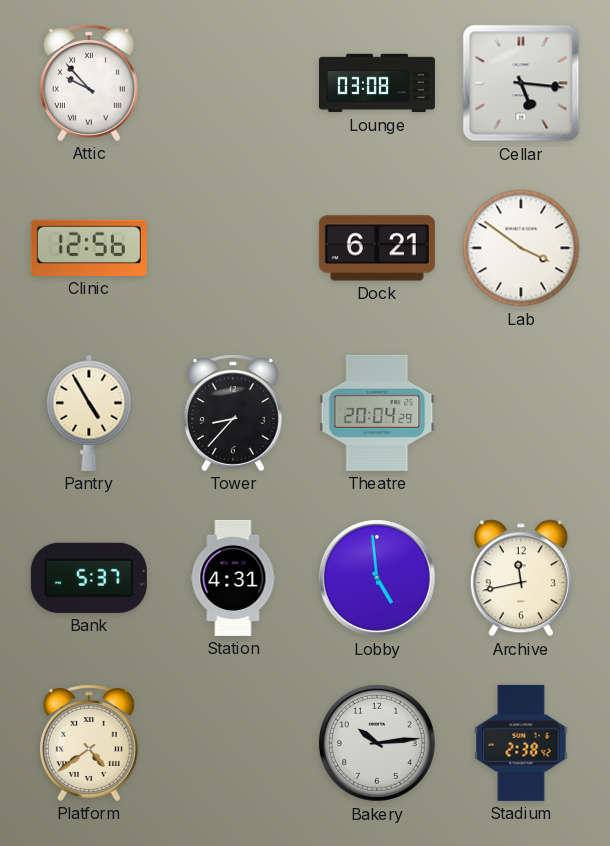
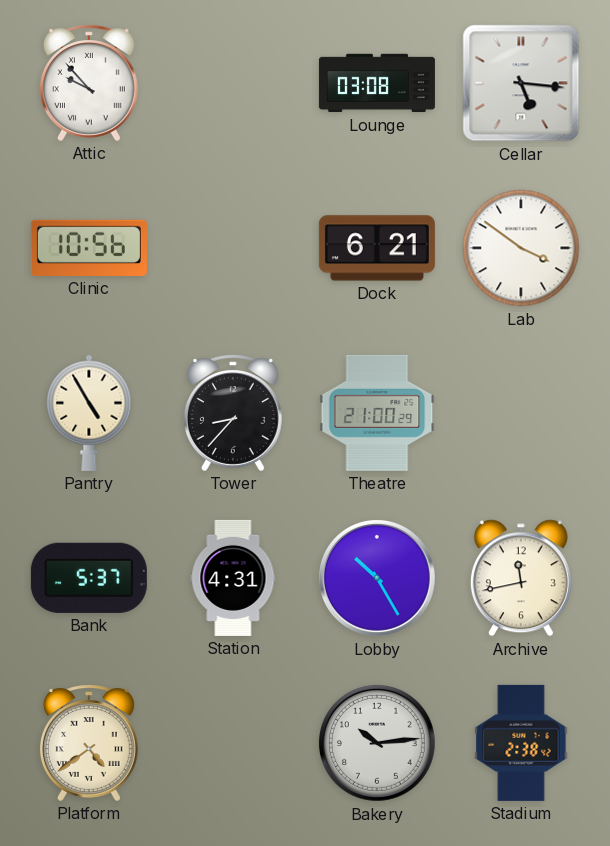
Clinic: 12:56 -> 10:56
Theatre: 20:04 -> 21:00
Lobby: 4:59 -> 10:25
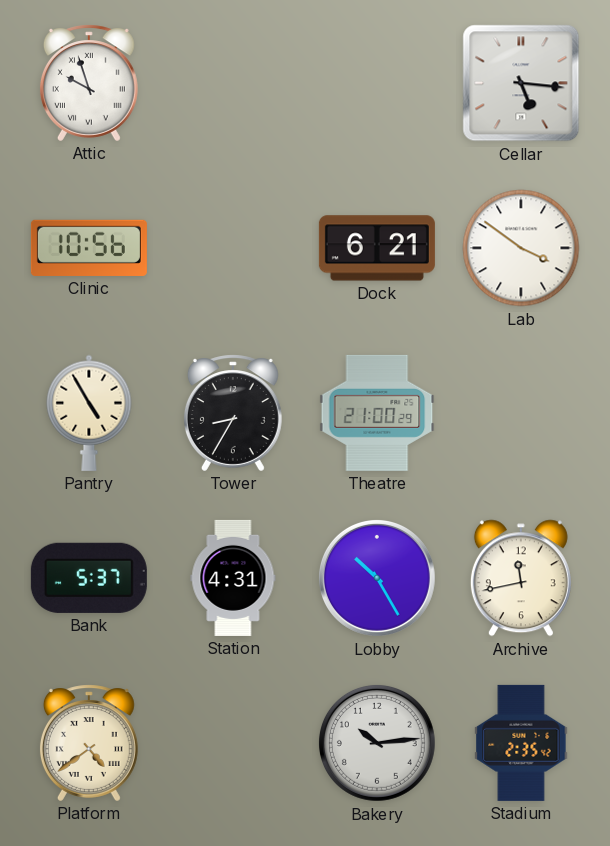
Attic: 9:53 -> 9:57
Lounge: 03:08 -> none
Tower: 8:37 -> 8:35
Stadium: 2:38 -> 2:35
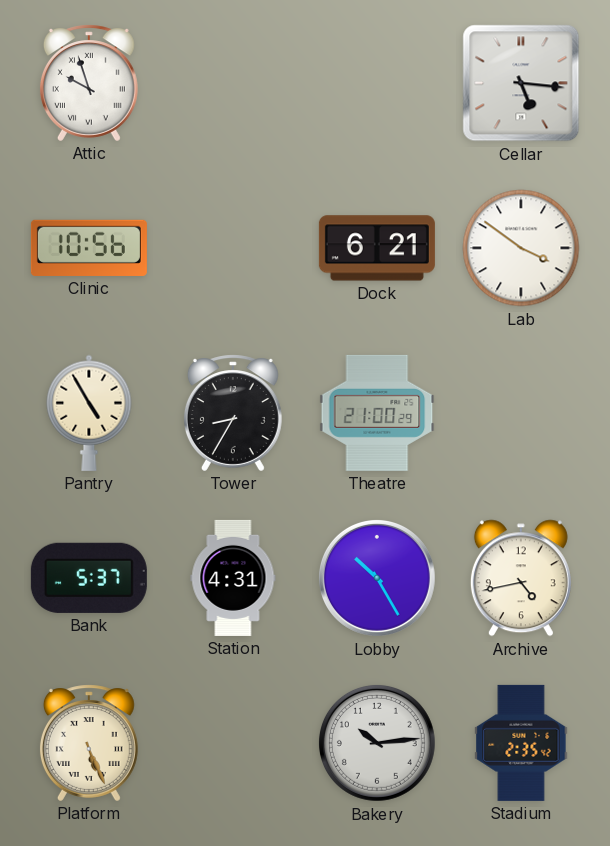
Archive: 11:43 -> 4:43
Platform: 4:39 -> 5:26
